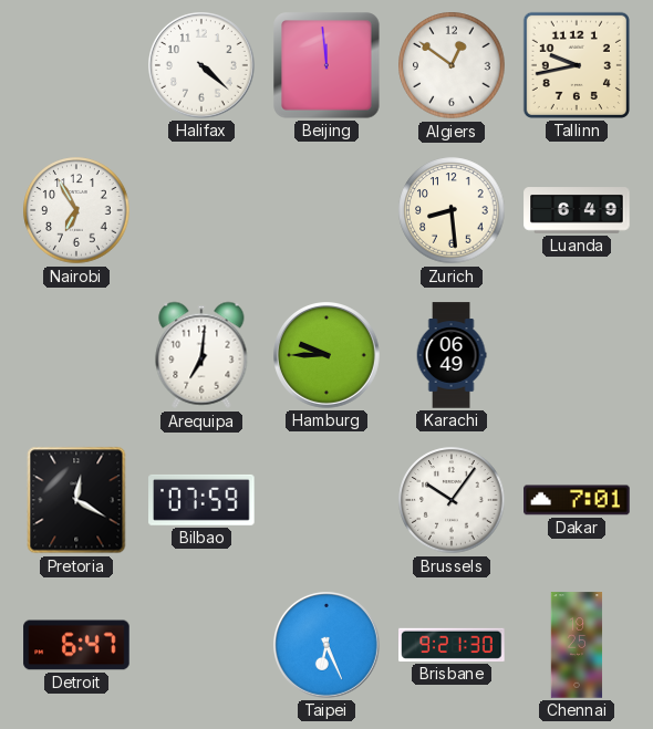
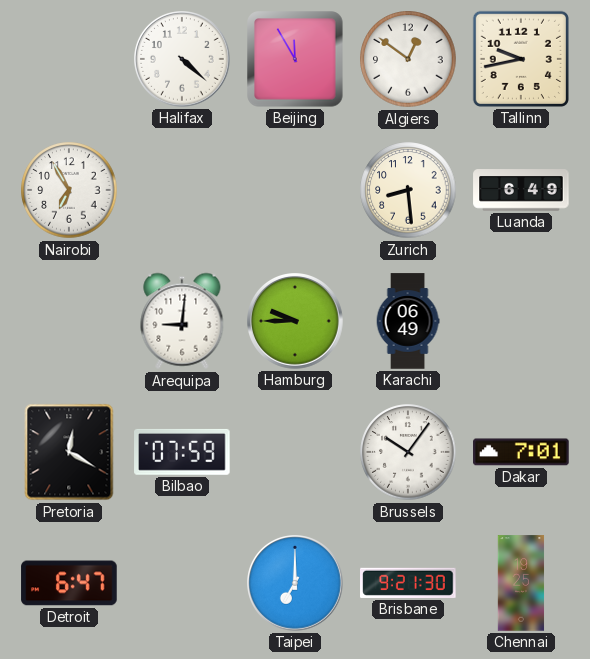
Beijing: 11:59 -> 11:55
Arequipa: 7:01 -> 9:01
Taipei: 6:26 -> 7:00
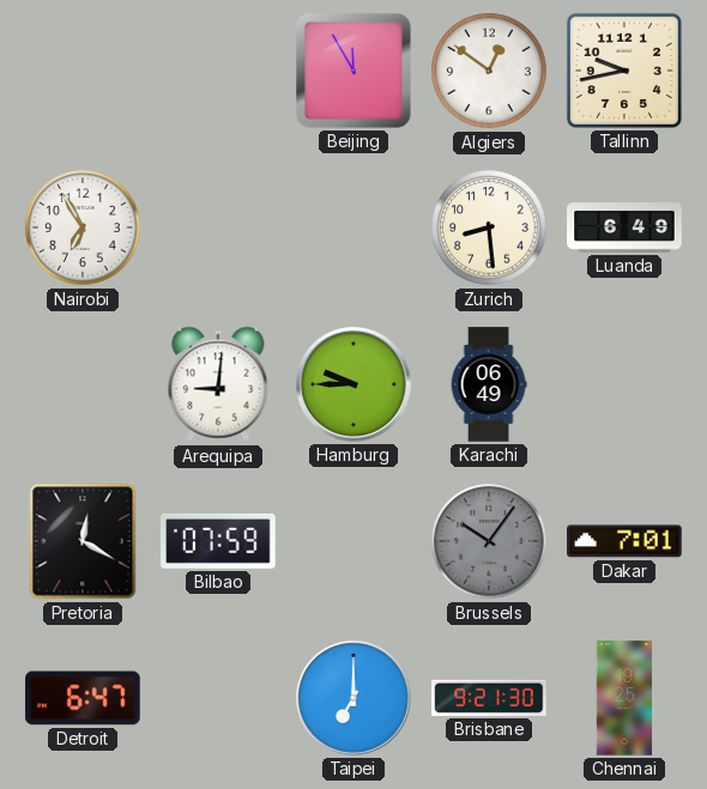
Halifax: 4:22 -> none
Brussels dial: white -> grey
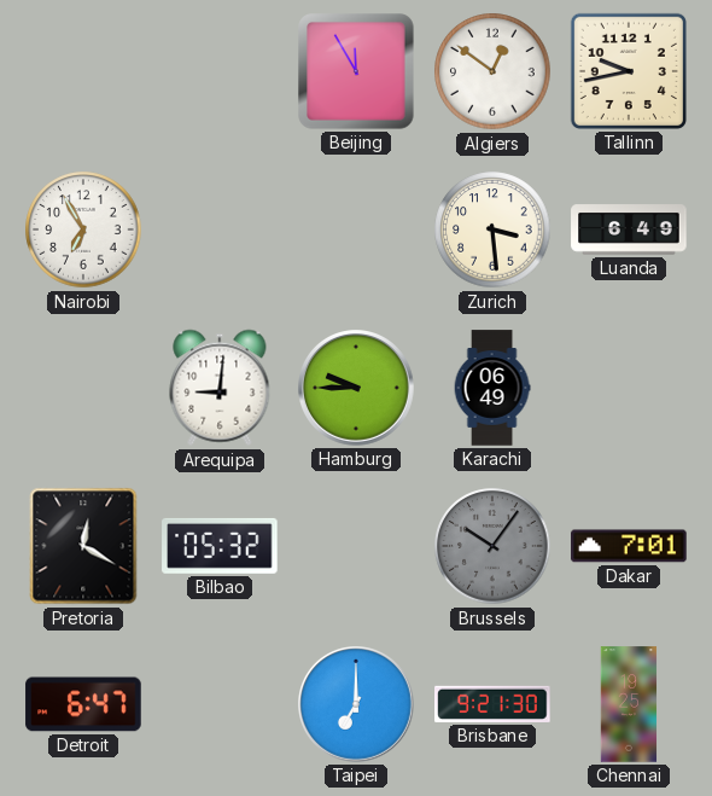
Zurich: 8:29 -> 3:29
Bilbao: 07:59 -> 05:32
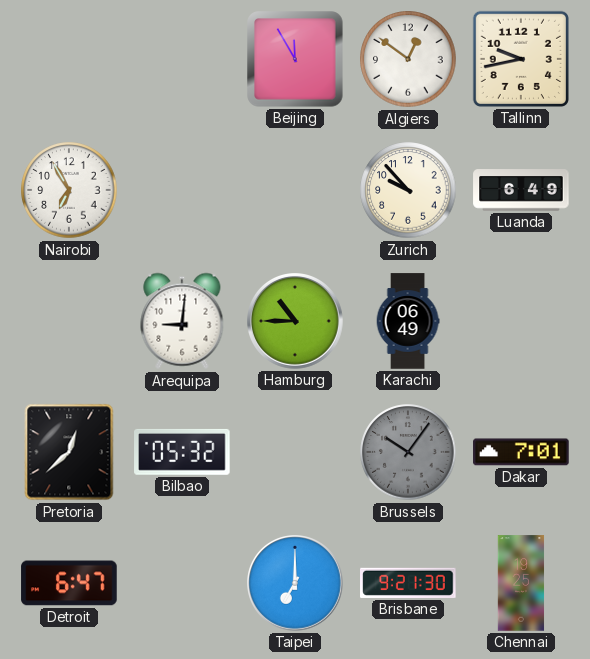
Zurich: 3:29 -> 9:53
Hamburg: 9:45 -> 10:45
Pretoria: 12:20 -> 12:38
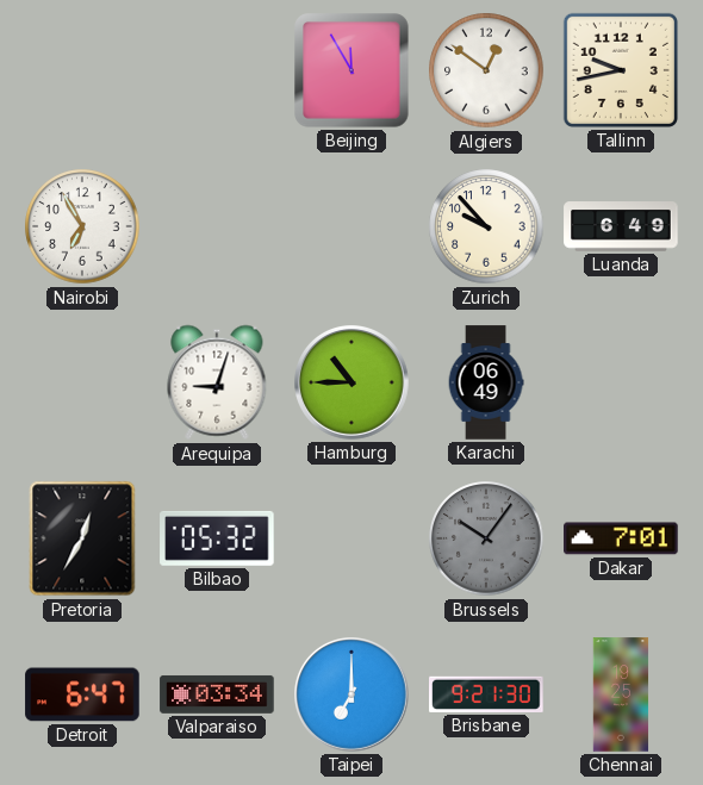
Arequipa: 9:01 -> 9:03
Pretoria: 12:38 -> 12:35
Valparaiso: none -> 03:34
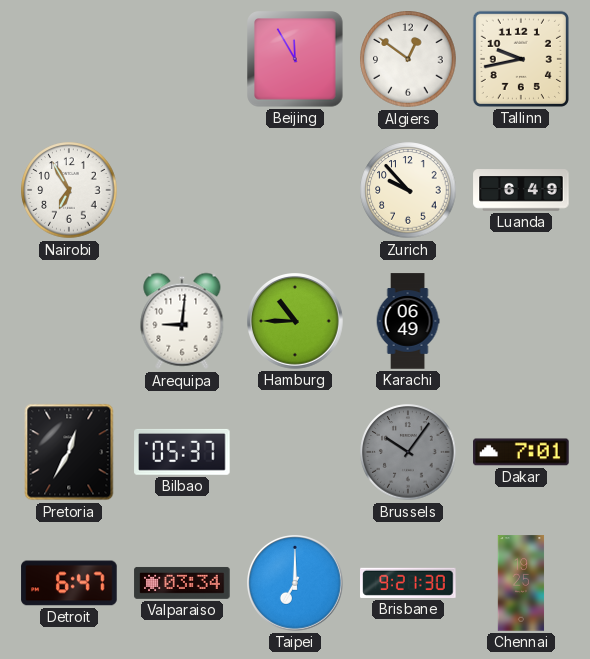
Arequipa: 9:03 -> 9:01
Bilbao: 05:32 -> 05:37
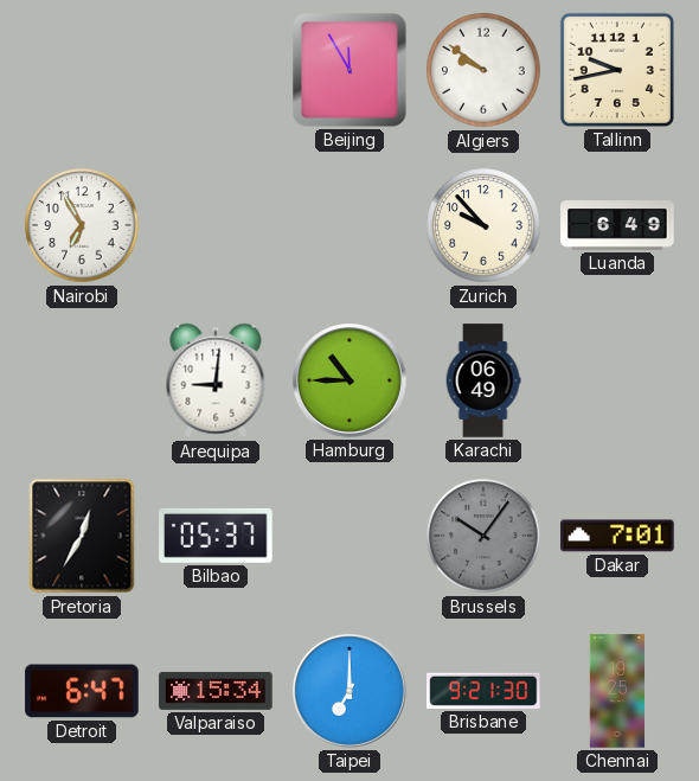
Algiers: 12:51 -> 9:51
Valparaiso: 03:34 -> 15:34
